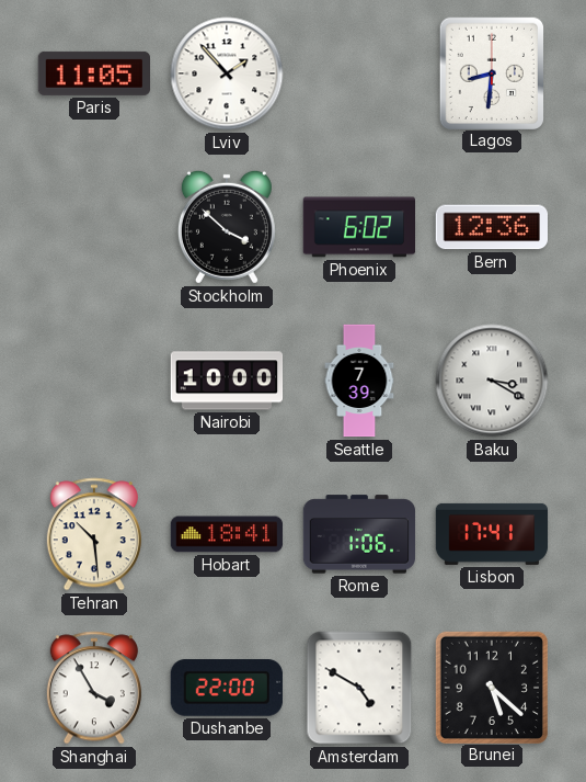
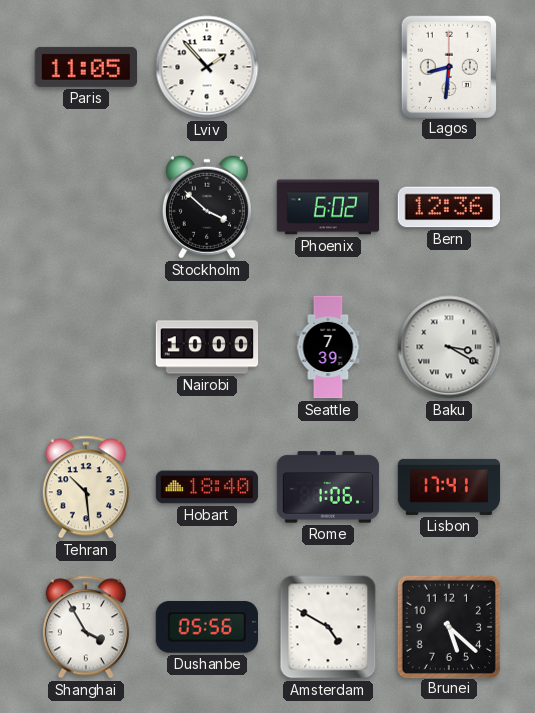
Hobart: 18:41 -> 18:40
Dushanbe: 22:00 -> 05:56
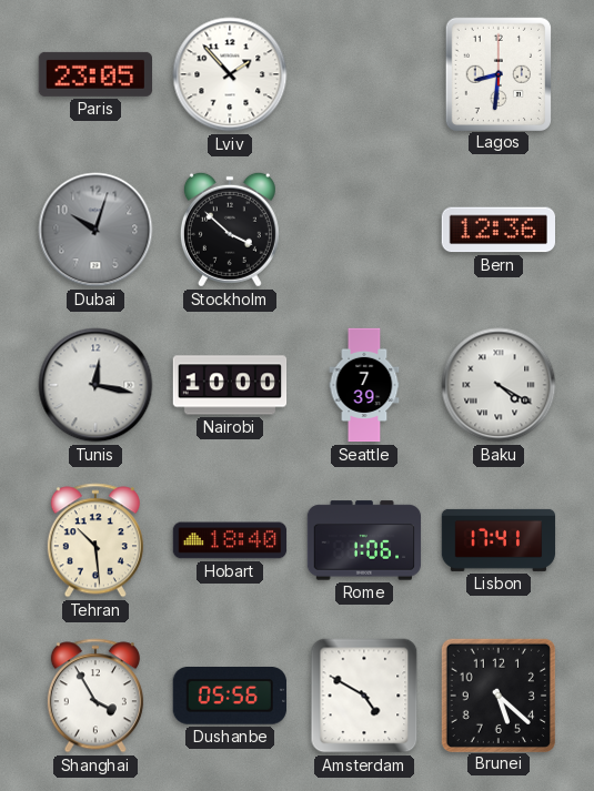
Paris: 11:05 -> 23:05
Dubai: none -> 10:03
Phoenix: 6:02 -> none
Tunis: none -> 12:17
Baku: 3:20 -> 4:20
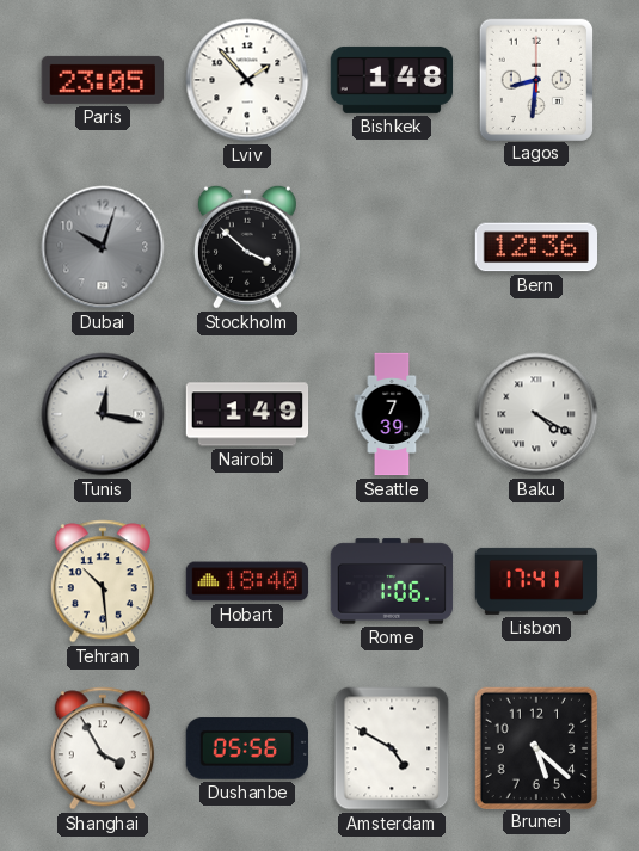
Bishkek: none -> 1:48
Nairobi: 10:00 -> 1:49
